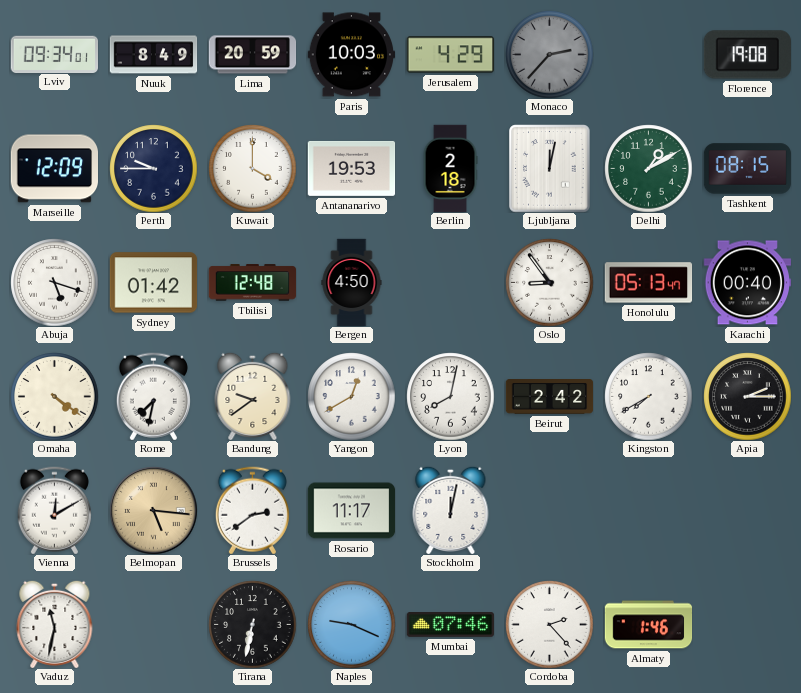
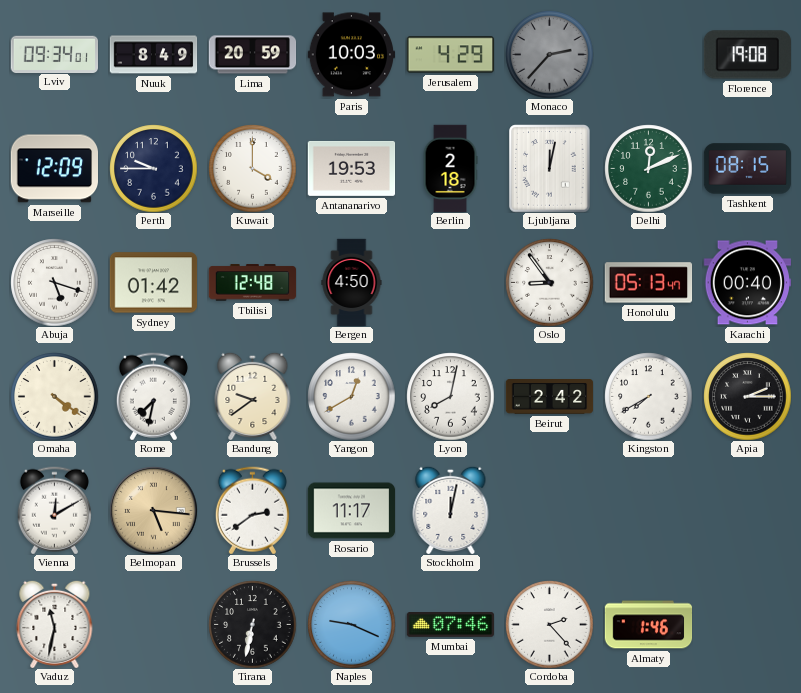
Delhi: 1:10 -> 12:11
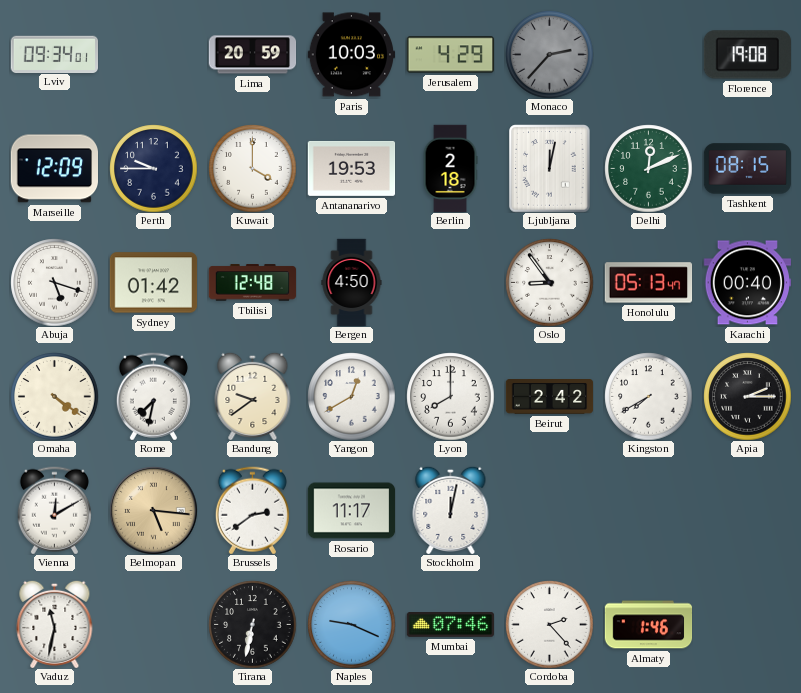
Nuuk: 8:49 -> none
Lyon: 8:02 -> 8:00
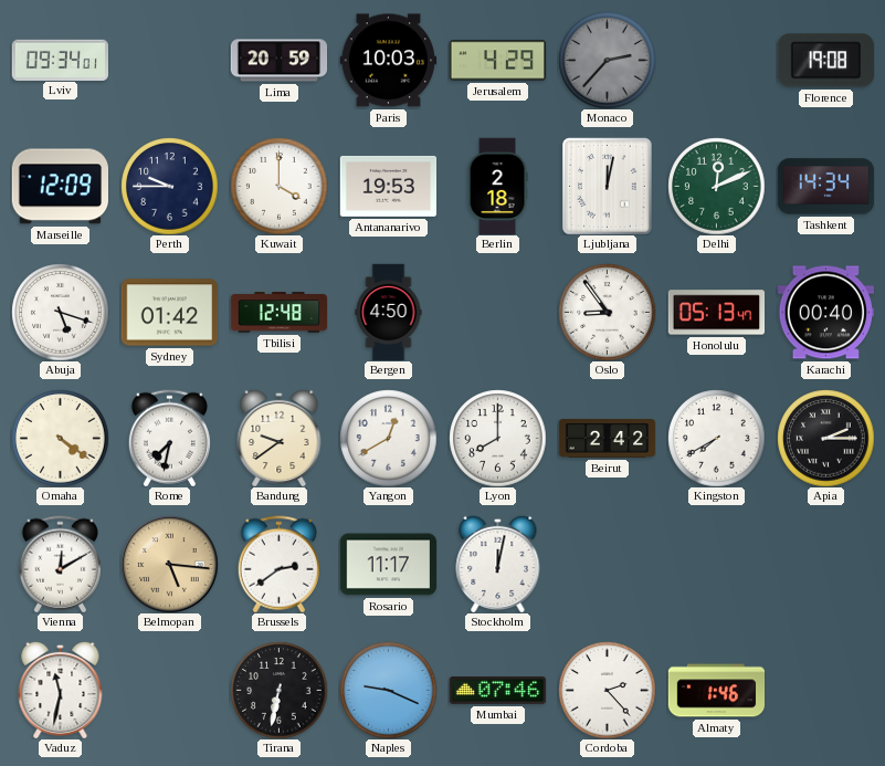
Tashkent: 08:15 -> 14:34
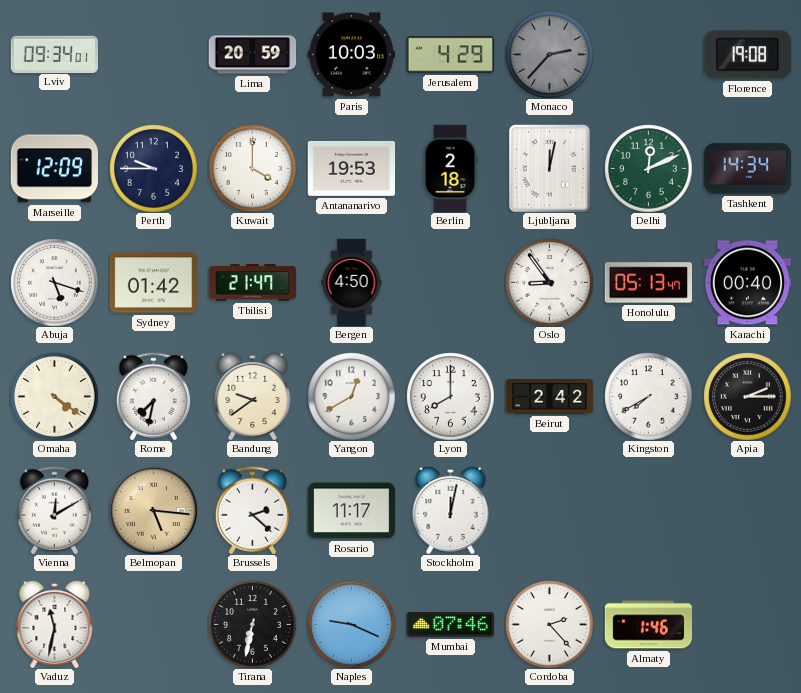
Tbilisi: 12:48 -> 21:47
Brussels: 2:39 -> 2:22
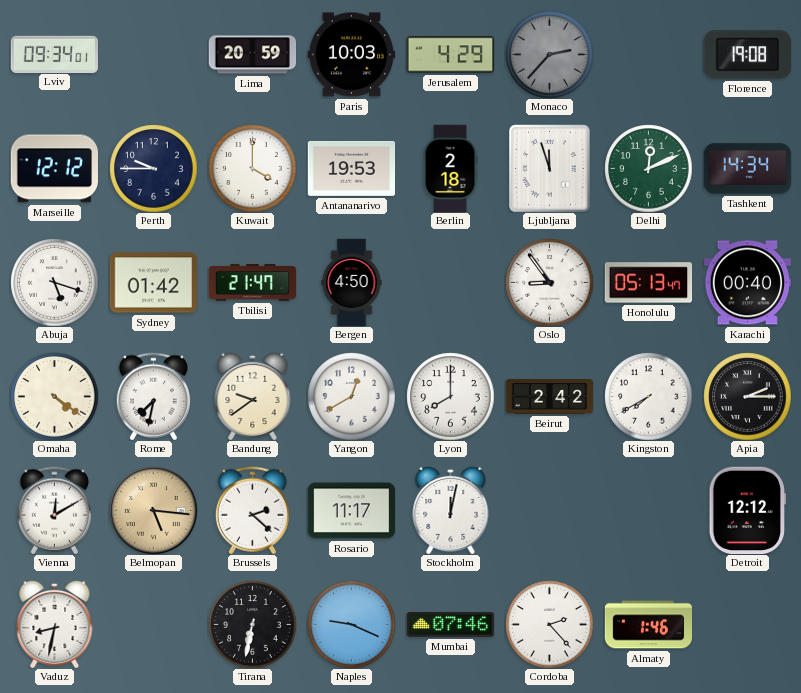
Marseille: 12:09 -> 12:12
Ljubljana: 12:02 -> 11:57
Detroit: none -> 12:12
Vaduz: 11:32 -> 8:32
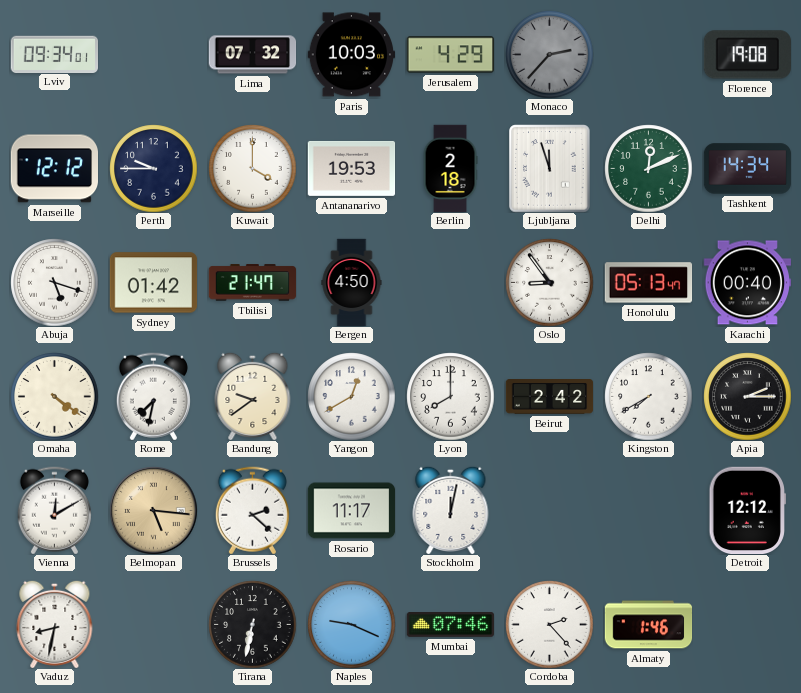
Lima: 20:59 -> 07:32
